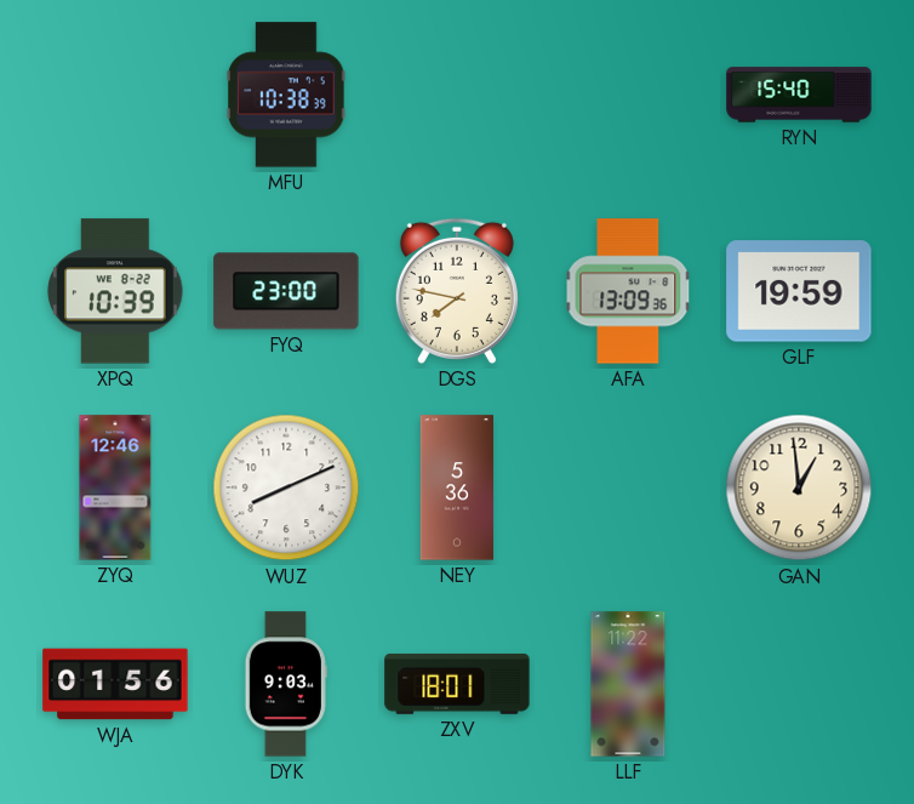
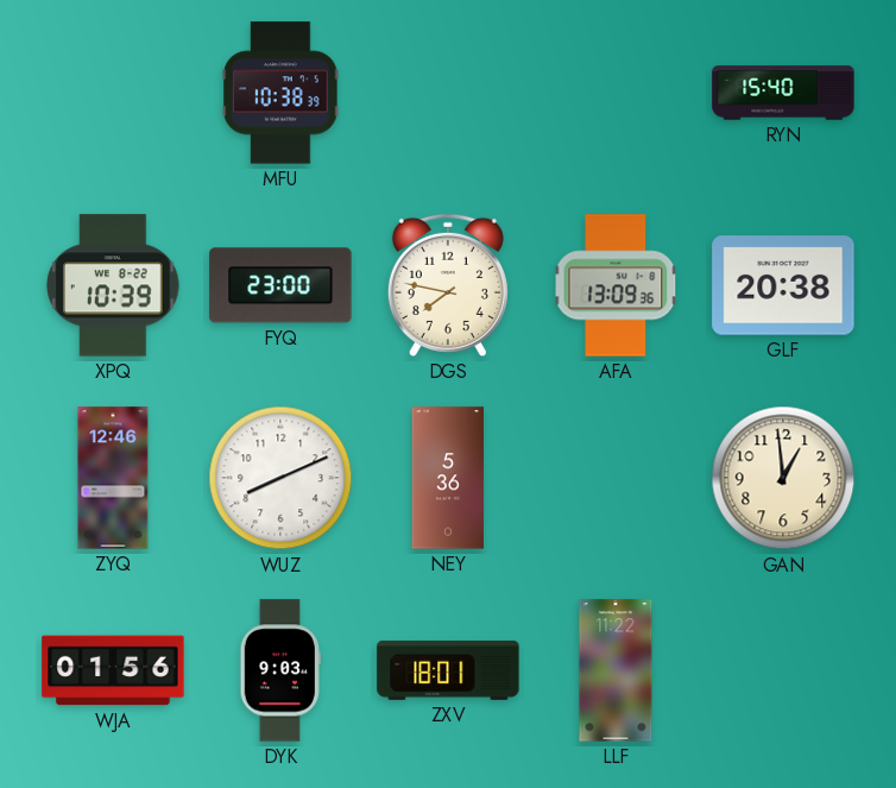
GLF: 19:59 -> 20:38
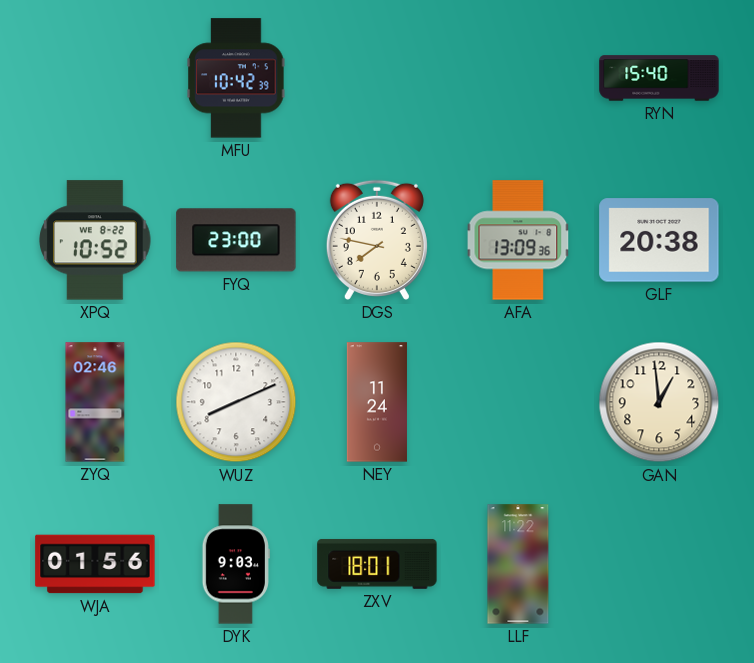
MFU: 10:38 -> 10:42
XPQ: 10:39 -> 10:52
ZYQ: 12:46 -> 02:46
NEY: 5:36 -> 11:24
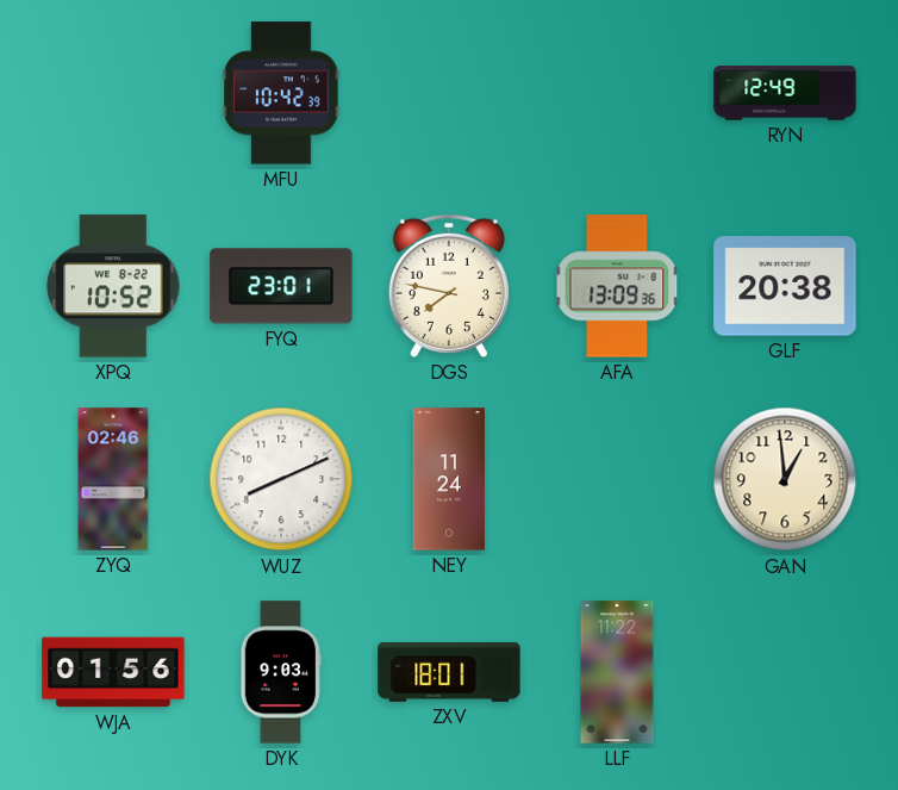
RYN: 15:40 -> 12:49
FYQ: 23:00 -> 23:01
